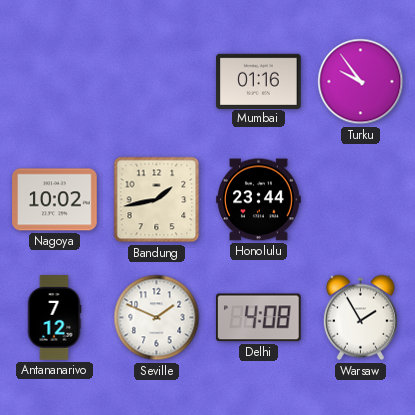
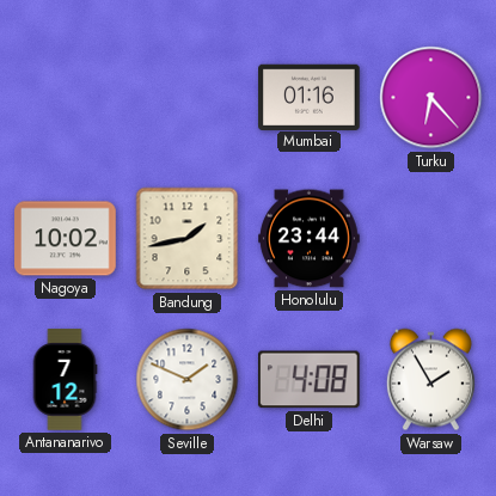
Turku: 9:54 -> 6:23
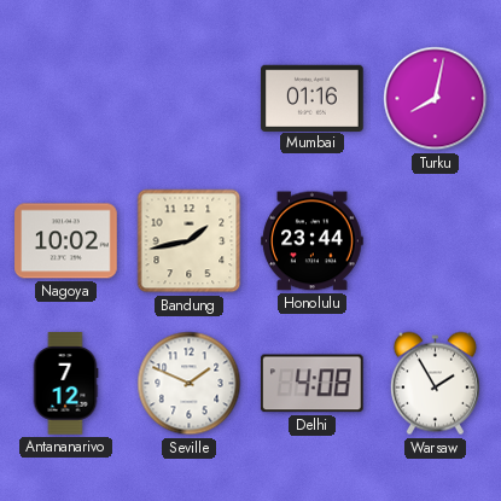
Turku: 6:23 -> 8:02
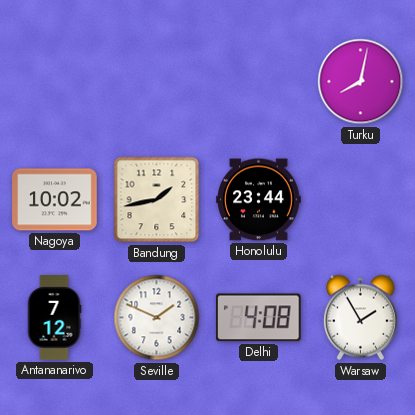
Mumbai: 01:16 -> none
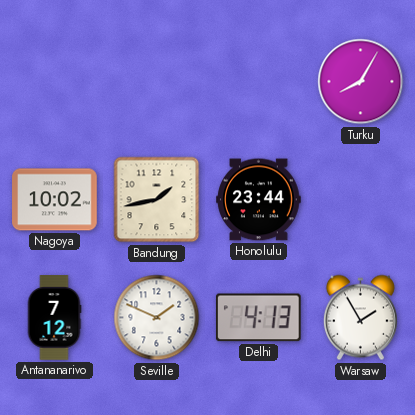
Turku: 8:02 -> 8:05
Delhi: 4:08 -> 4:13
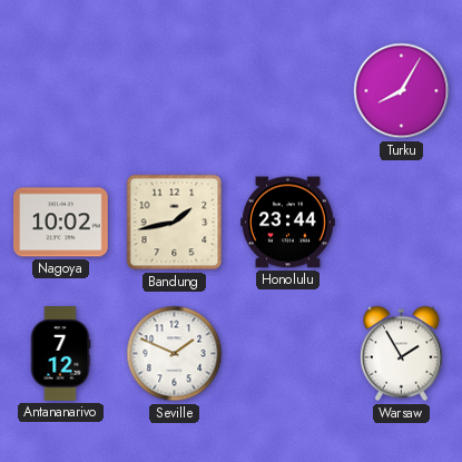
Delhi: 4:13 -> none
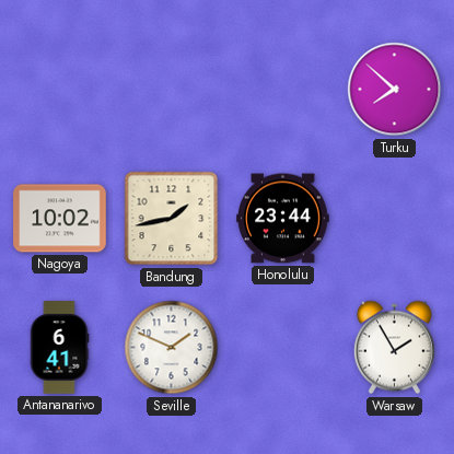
Turku: 8:05 -> 7:52
Antananarivo: 7:12 -> 6:41
